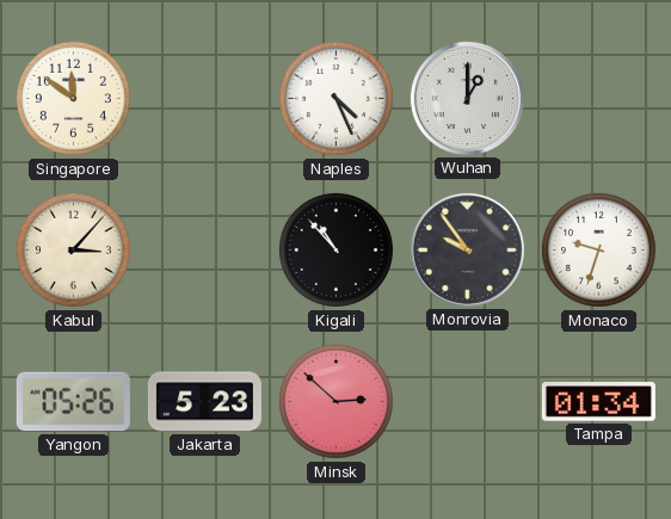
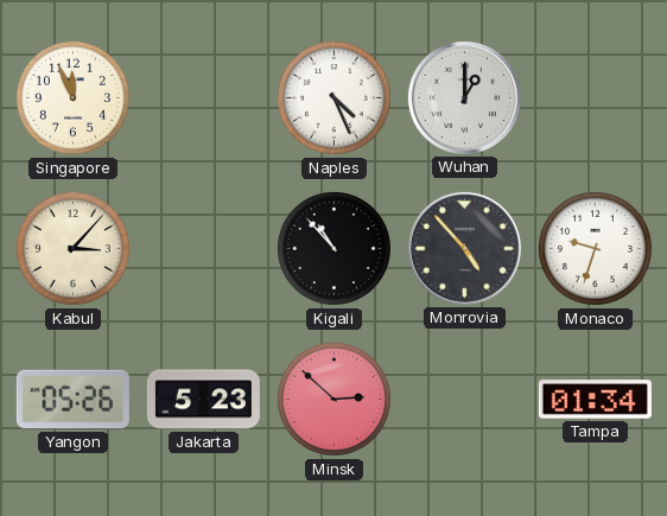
Singapore: 11:51 -> 11:56
Monrovia: 9:54 -> 4:53
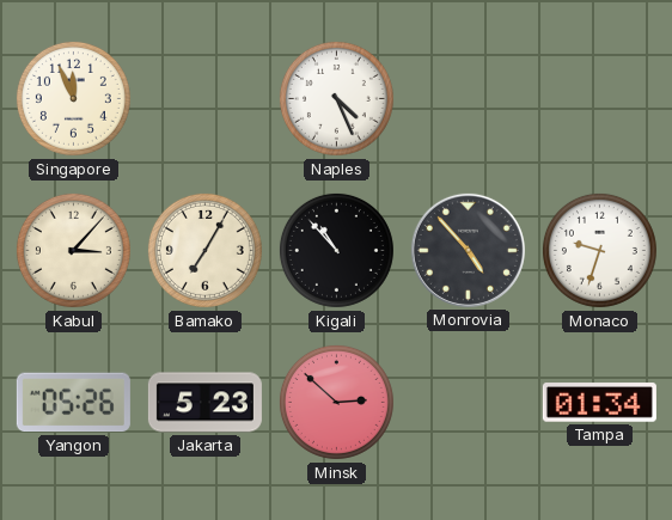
Wuhan: 1:00 -> none
Bamako: none -> 7:05
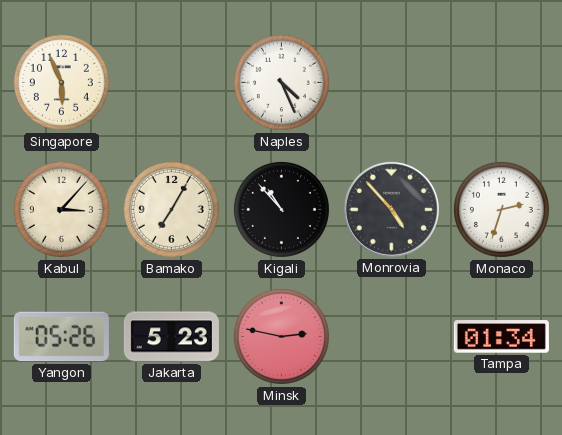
Singapore: 11:56 -> 5:56
Monaco: 9:33 -> 2:33
Minsk: 2:52 -> 2:47
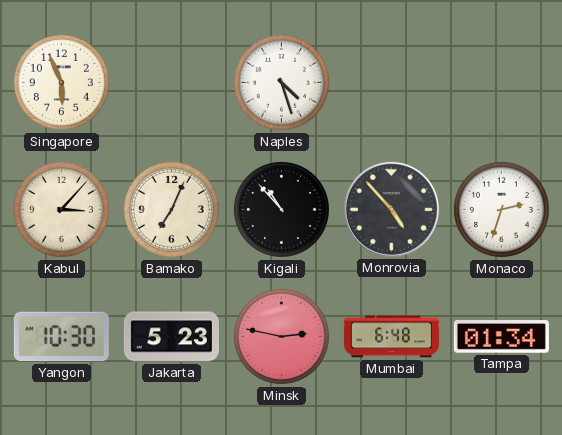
Naples: 4:26 -> 4:27
Bamako: 7:05 -> 7:04
Yangon: 05:26 -> 10:30
Mumbai: none -> 6:48
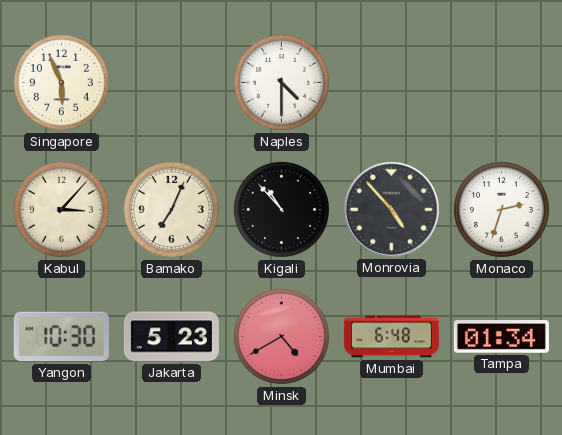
Naples: 4:27 -> 4:30
Minsk: 2:47 -> 4:40
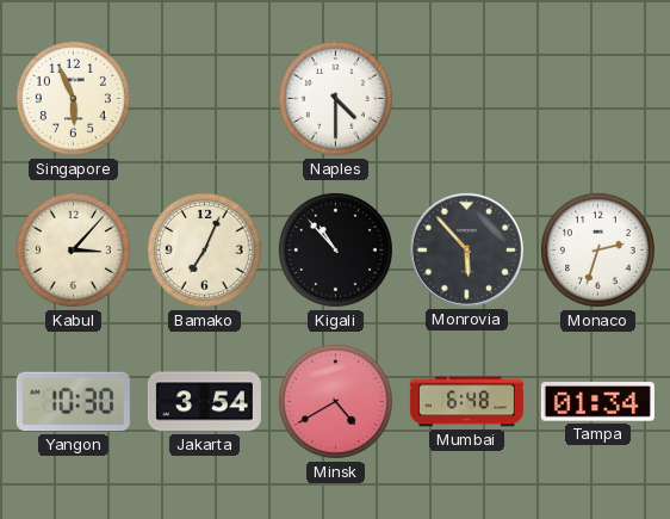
Monrovia: 4:53 -> 5:53
Jakarta: 5:23 -> 3:54
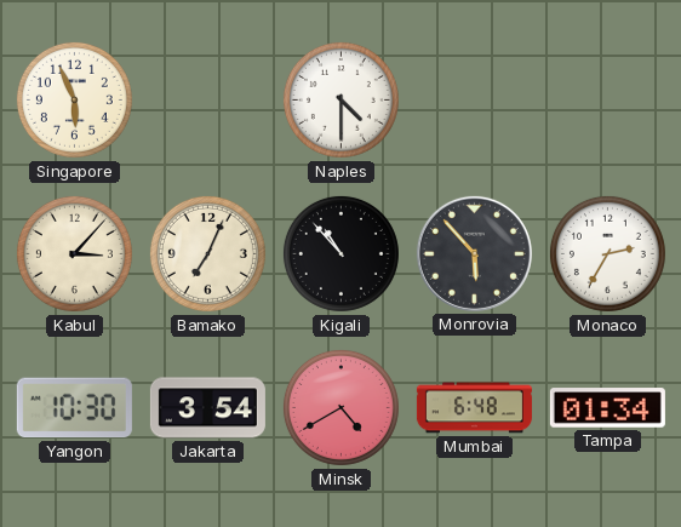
Monaco: 2:33 -> 2:35
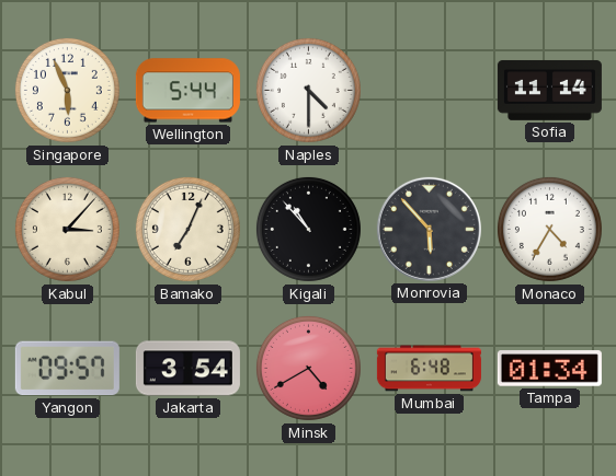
Wellington: none -> 5:44
Sofia: none -> 11:14
Monaco: 2:35 -> 4:35
Yangon: 10:30 -> 09:57
